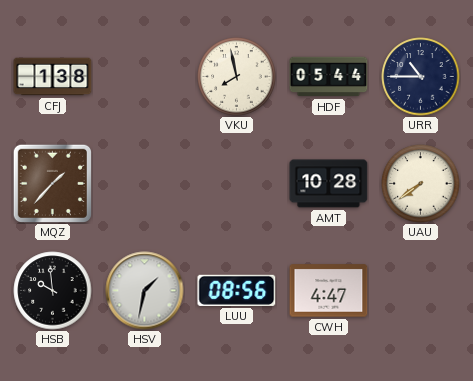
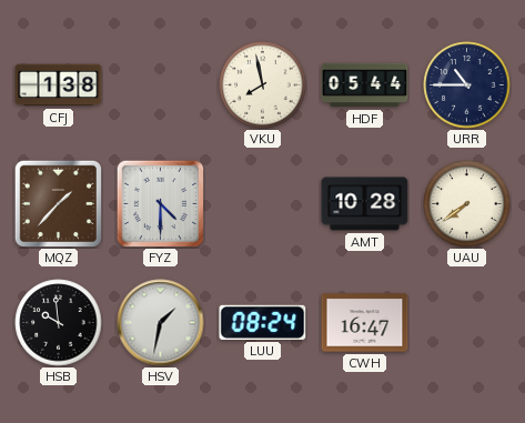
FYZ: none -> 4:30
LUU: 08:56 -> 08:24
CWH: 4:47 -> 16:47
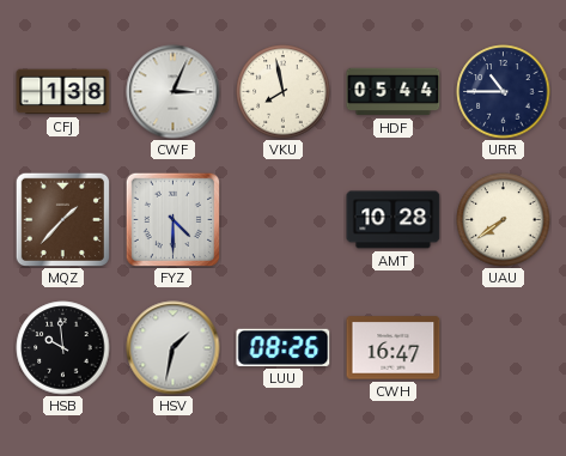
CWF: none -> 3:04
LUU: 08:24 -> 08:26
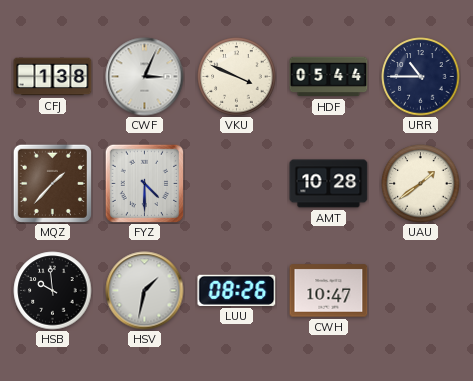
VKU: 7:58 -> 3:49
UAU: 7:39 -> 1:39
CWH: 16:47 -> 10:47
